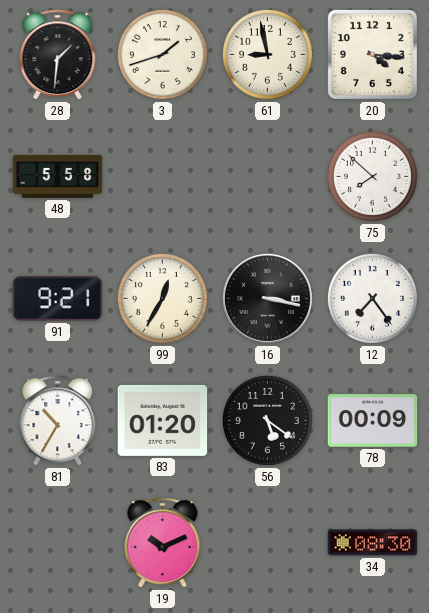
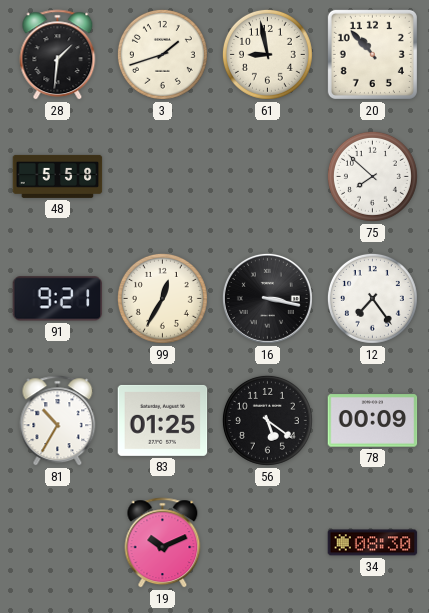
20: 4:16 -> 10:53
83: 01:20 -> 01:25
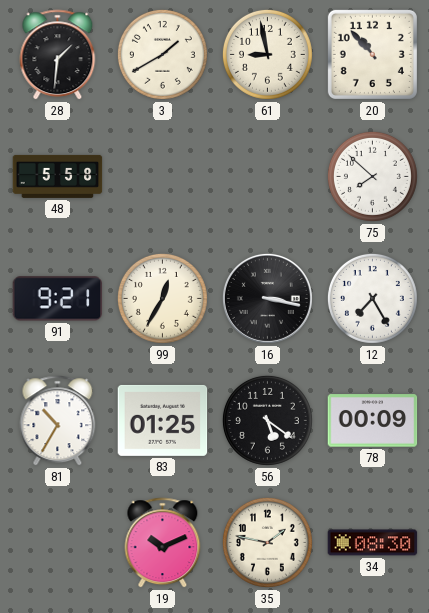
3: 1:42 -> 1:40
12: 7:24 -> 7:25
35: none -> 1:47
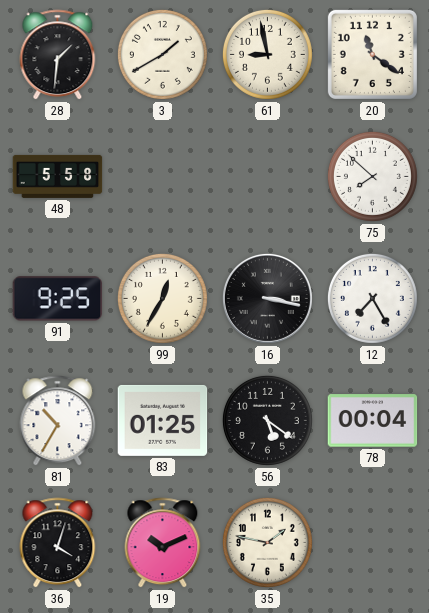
20: 10:53 -> 11:21
91: 9:21 -> 9:25
78: 00:09 -> 00:04
36: none -> 4:03
34: 08:30 -> none
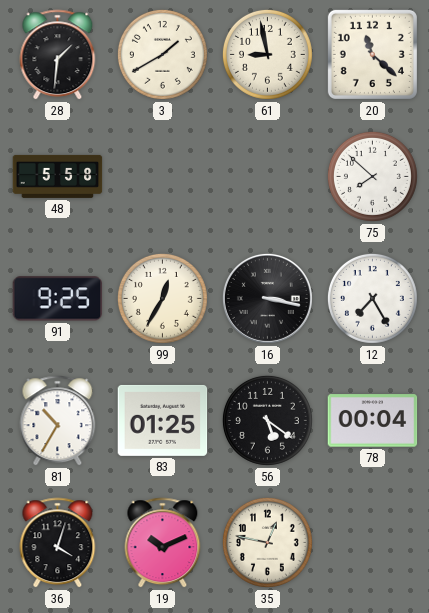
20: 11:21 -> 11:22
35: 1:47 -> 12:47
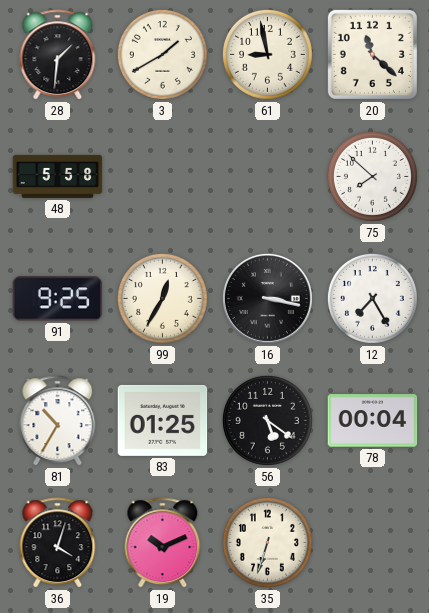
35: 12:47 -> 6:33
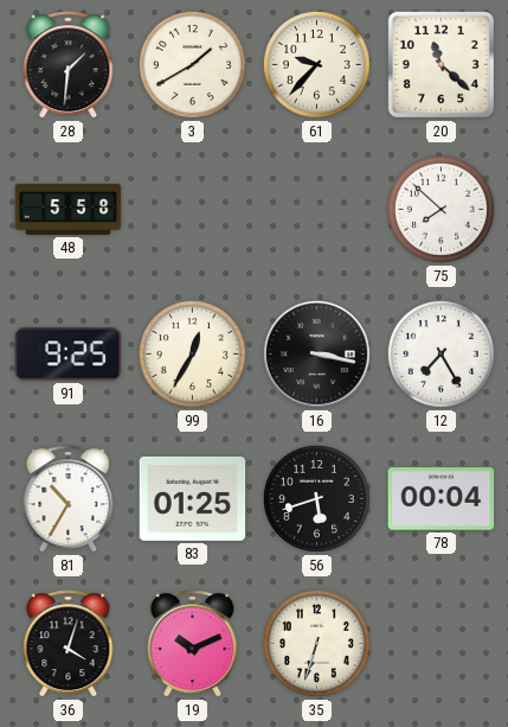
61: 8:58 -> 9:37
56: 5:21 -> 5:42
